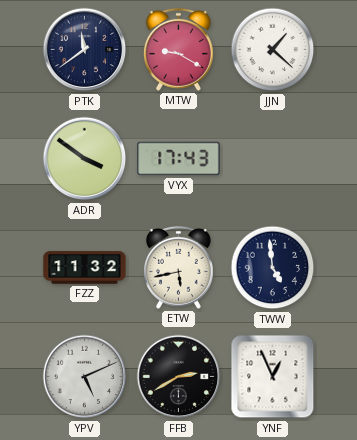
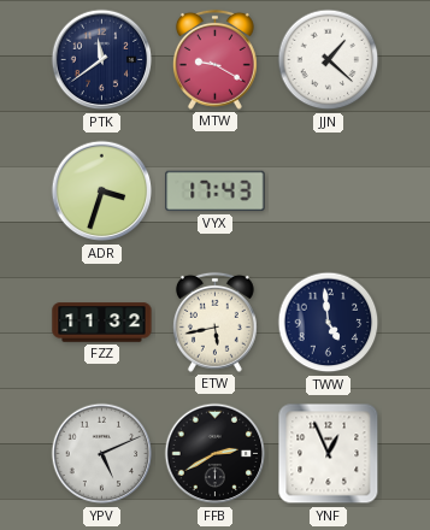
ADR: 3:51 -> 3:33
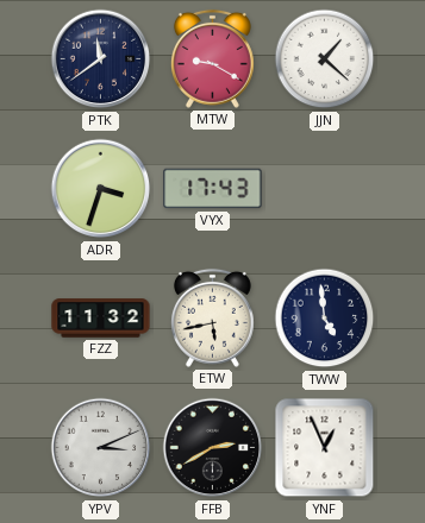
YPV: 5:11 -> 3:11
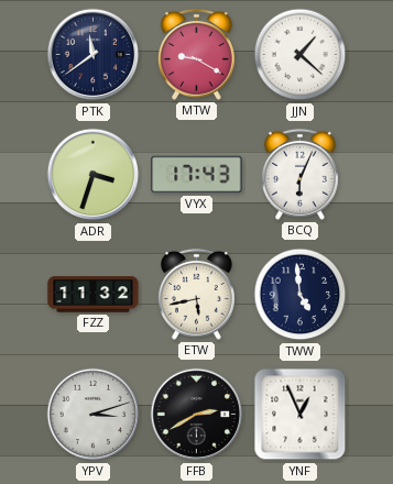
BCQ: none -> 6:04
YPV: 3:11 -> 3:12
